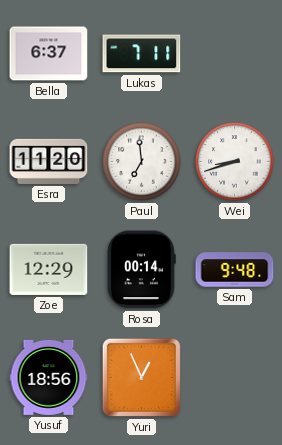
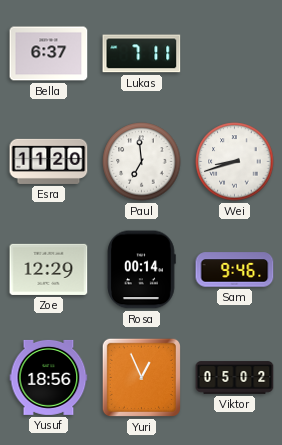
Sam: 9:48 -> 9:46
Viktor: none -> 05:02
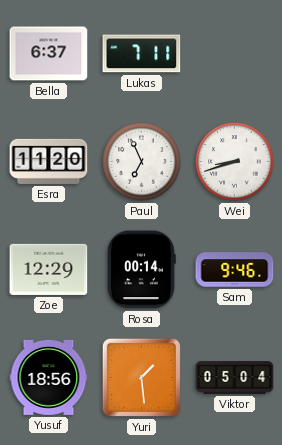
Paul: 6:59 -> 6:56
Yuri: 12:56 -> 1:29
Viktor: 05:02 -> 05:04
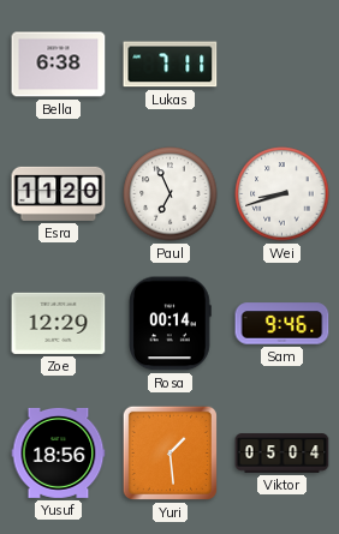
Bella: 6:37 -> 6:38
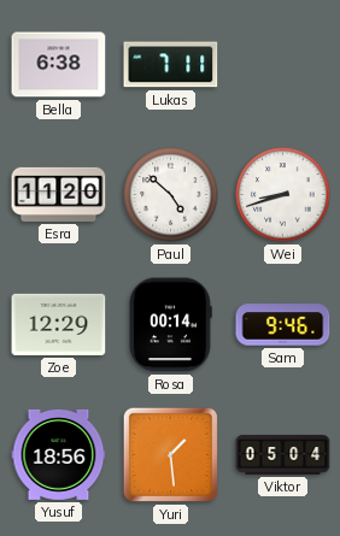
Paul: 6:56 -> 4:52
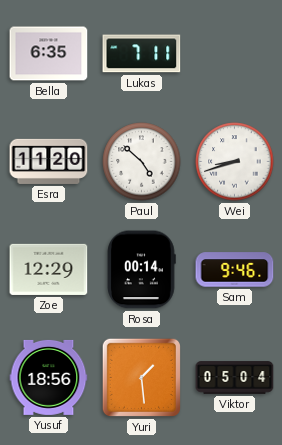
Bella: 6:38 -> 6:35
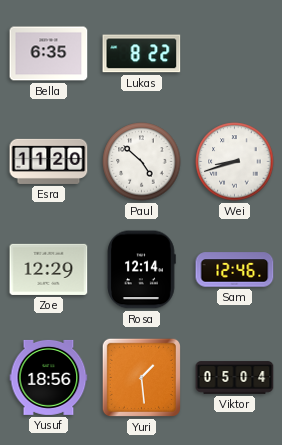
Lukas: 7:11 -> 8:22
Rosa: 00:14 -> 12:14
Sam: 9:46 -> 12:46
